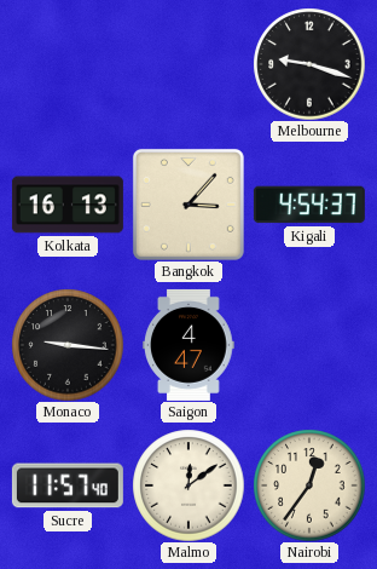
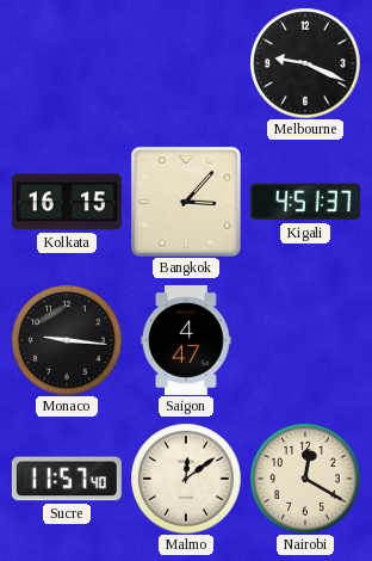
Melbourne: 9:18 -> 9:19
Kolkata: 16:13 -> 16:15
Kigali: 4:54 -> 4:51
Nairobi: 12:36 -> 12:20
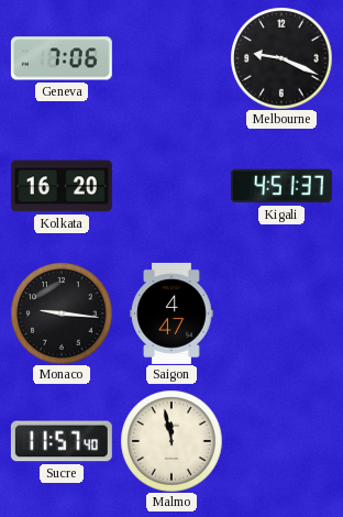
Geneva: none -> 7:06
Kolkata: 16:15 -> 16:20
Bangkok: 3:07 -> none
Malmo: 12:09 -> 11:58
Nairobi: 12:20 -> none
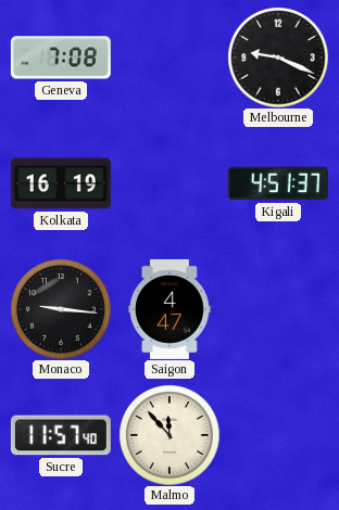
Geneva: 7:06 -> 7:08
Kolkata: 16:20 -> 16:19
Malmo: 11:58 -> 11:53
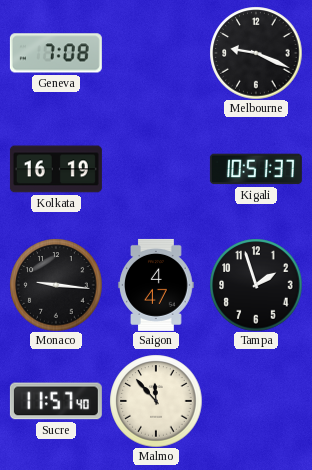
Kigali: 4:51 -> 10:51
Tampa: none -> 1:57
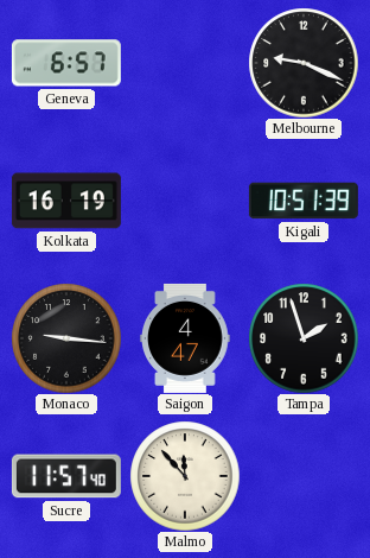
Geneva: 7:08 -> 6:57
Kigali: 10:51:37 -> 10:51:39
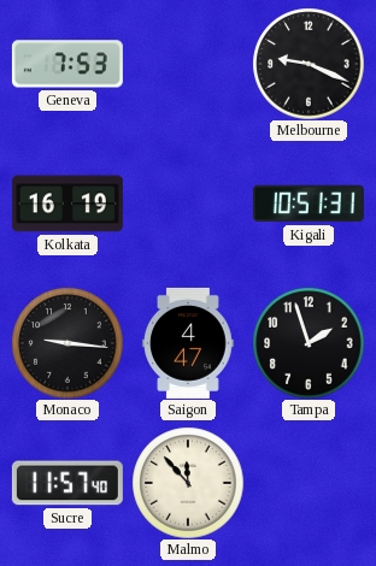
Geneva: 6:57 -> 7:53
Kigali: 10:51:39 -> 10:51:31
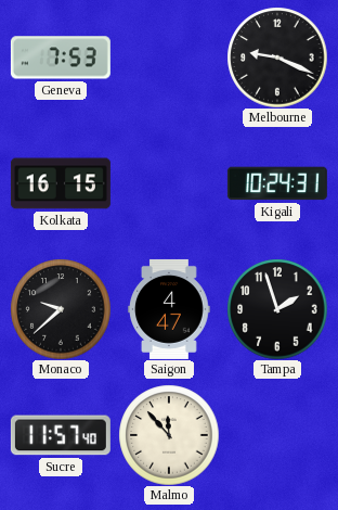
Kolkata: 16:19 -> 16:15
Kigali: 10:51 -> 10:24
Monaco: 9:16 -> 9:38
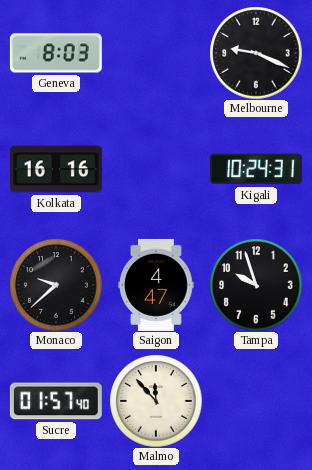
Geneva: 7:53 -> 8:03
Kolkata: 16:15 -> 16:16
Tampa: 1:57 -> 9:57
Sucre: 11:57 -> 01:57
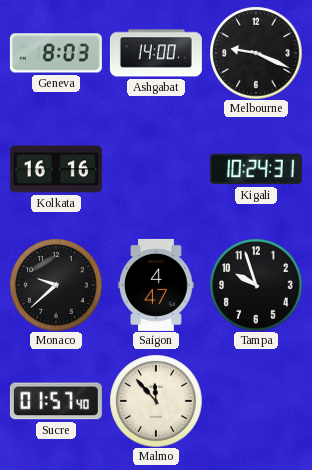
Ashgabat: none -> 14:00
